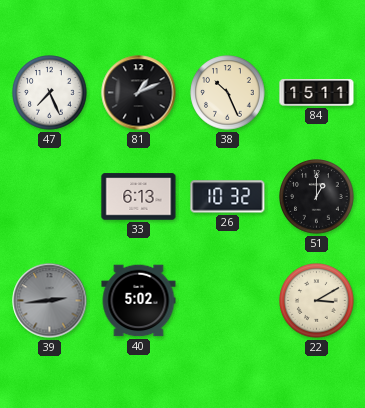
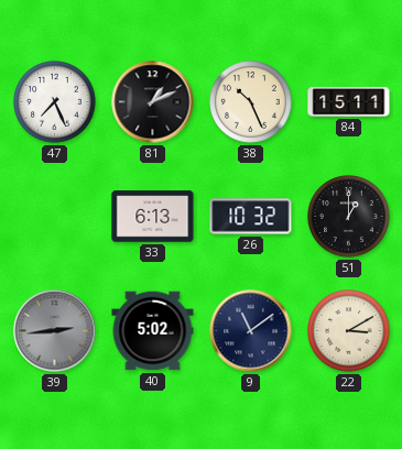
9: none -> 11:09
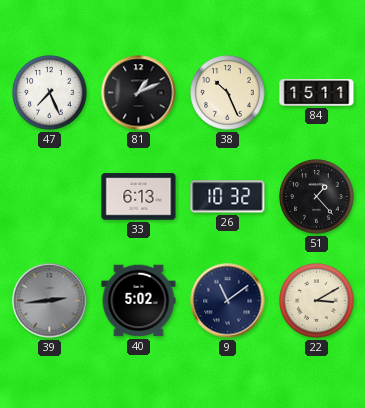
51: 1:00 -> 1:23
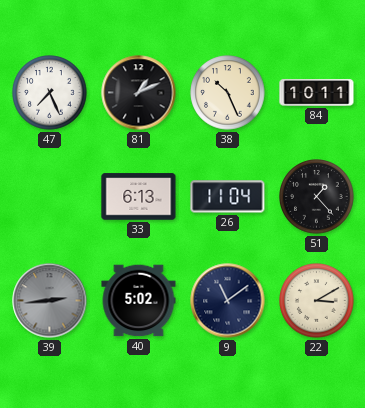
84: 15:11 -> 10:11
26: 10:32 -> 11:04
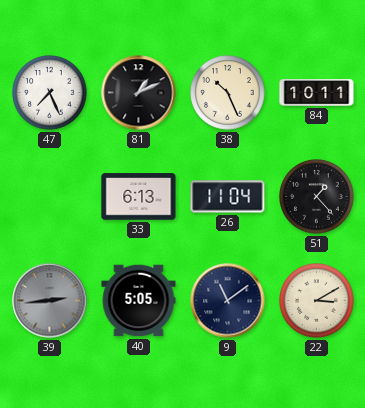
40: 5:02 -> 5:05
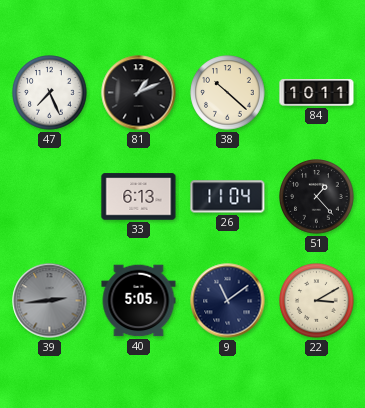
38: 10:26 -> 10:22
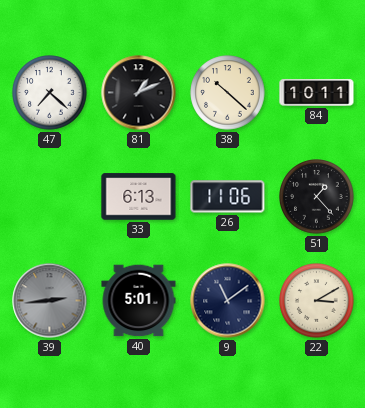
47: 7:26 -> 7:22
26: 11:04 -> 11:06
40: 5:05 -> 5:01
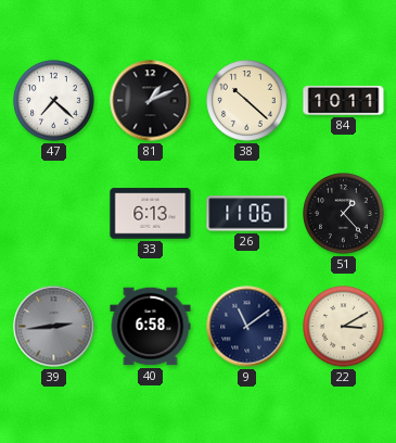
40: 5:01 -> 6:58
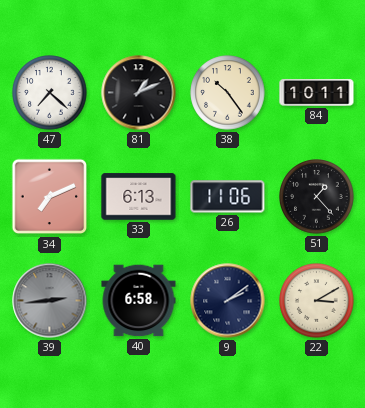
38: 10:22 -> 10:24
34: none -> 7:11
9: 11:09 -> 2:09
